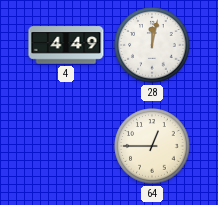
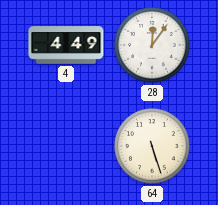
28: 12:02 -> 12:06
64: 12:45 -> 5:27
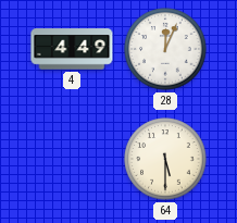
28: 12:06 -> 12:04
64: 5:27 -> 5:30
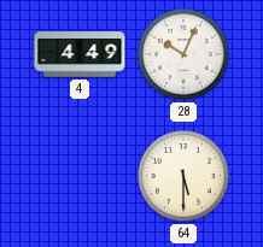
28: 12:04 -> 10:04
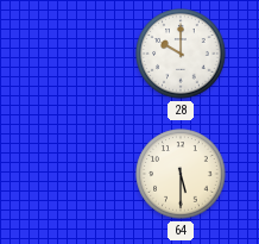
4: 4:49 -> none
28: 10:04 -> 10:00
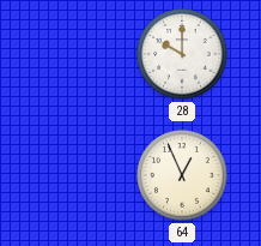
64: 5:30 -> 12:56
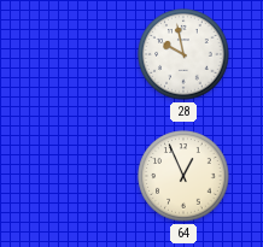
28: 10:00 -> 9:58
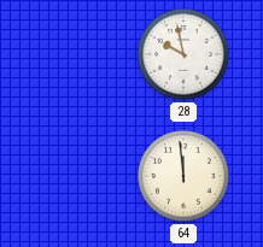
64: 12:56 -> 11:59
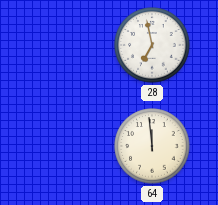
28: 9:58 -> 6:58
